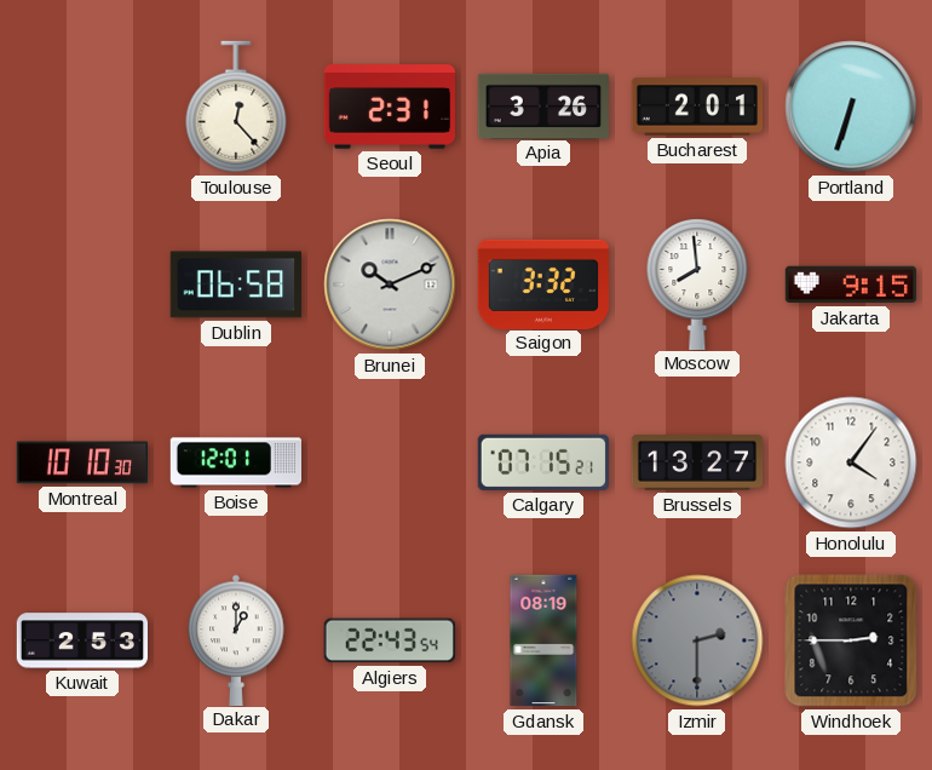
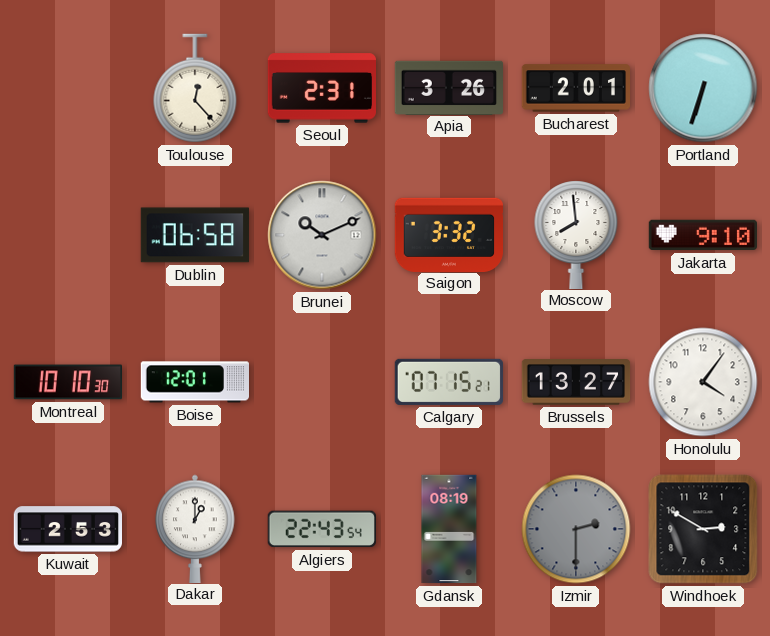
Jakarta: 9:15 -> 9:10
Windhoek: 2:45 -> 2:50
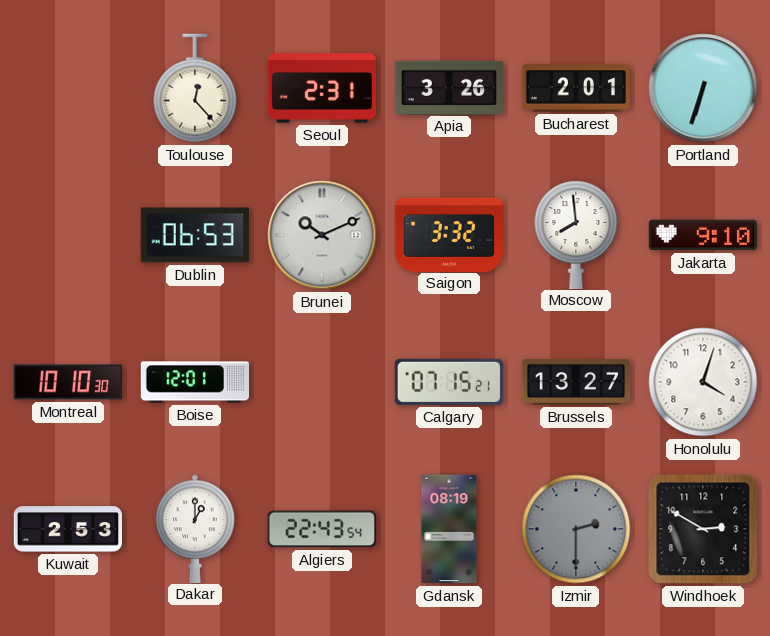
Dublin: 06:58 -> 06:53
Honolulu: 4:06 -> 4:03
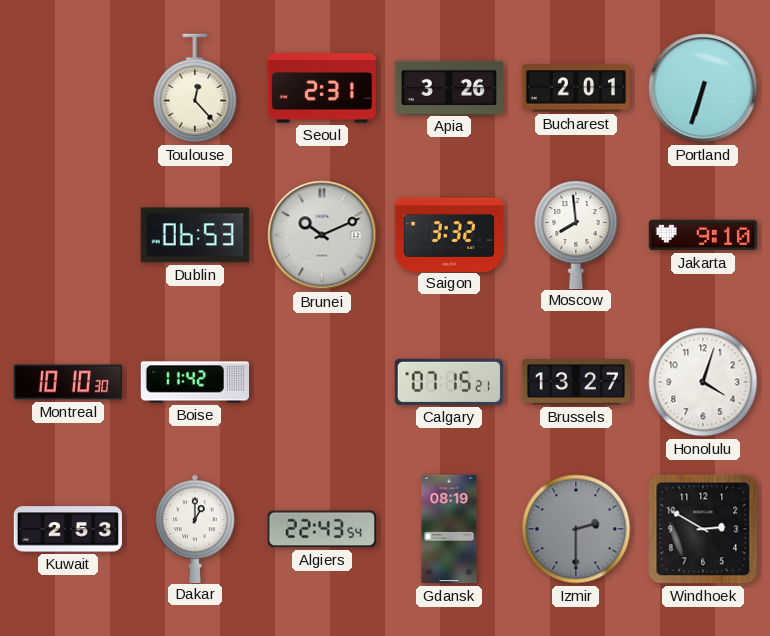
Boise: 12:01 -> 11:42
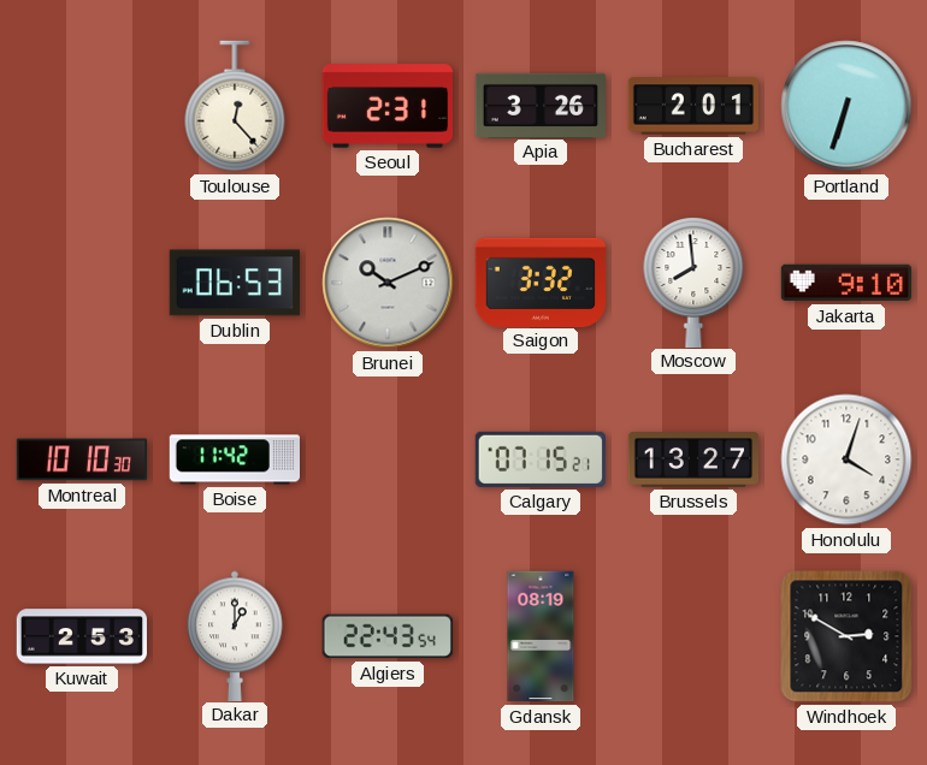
Izmir: 2:30 -> none
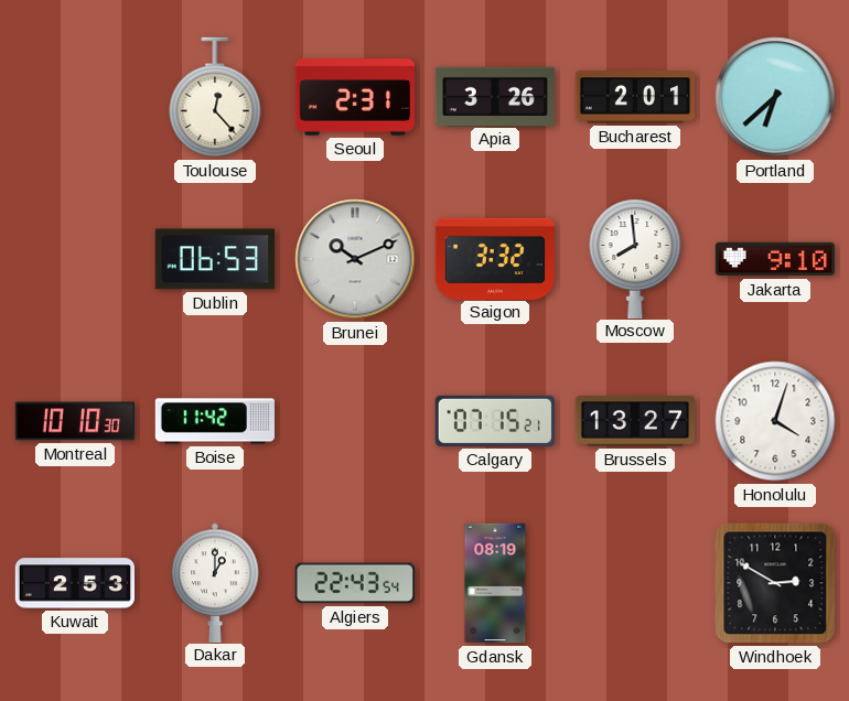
Portland: 6:33 -> 6:38
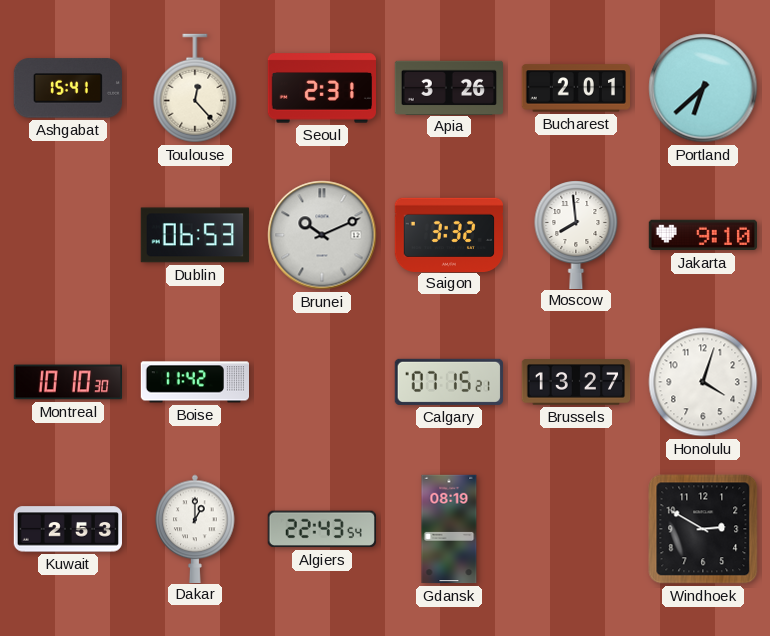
Ashgabat: none -> 15:41
